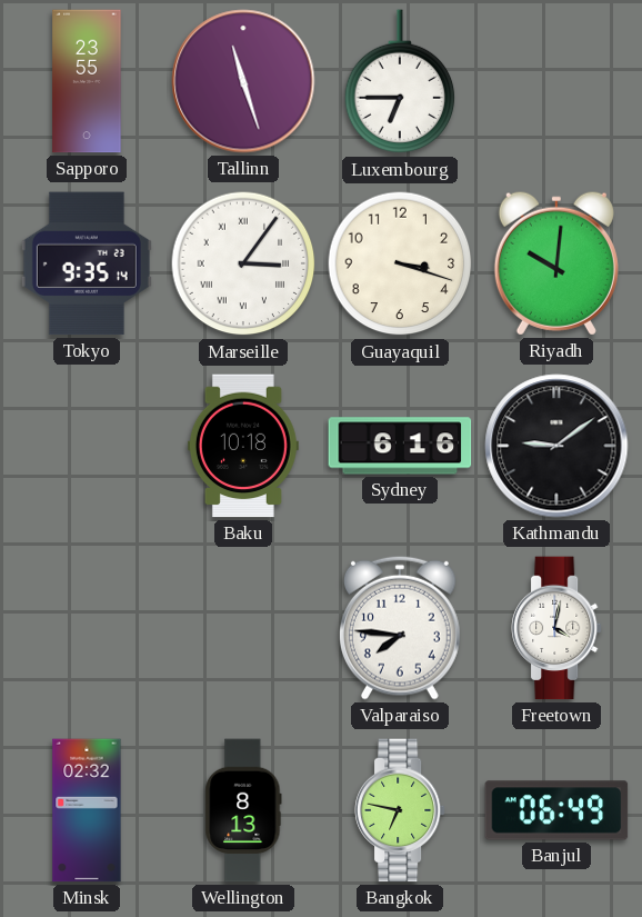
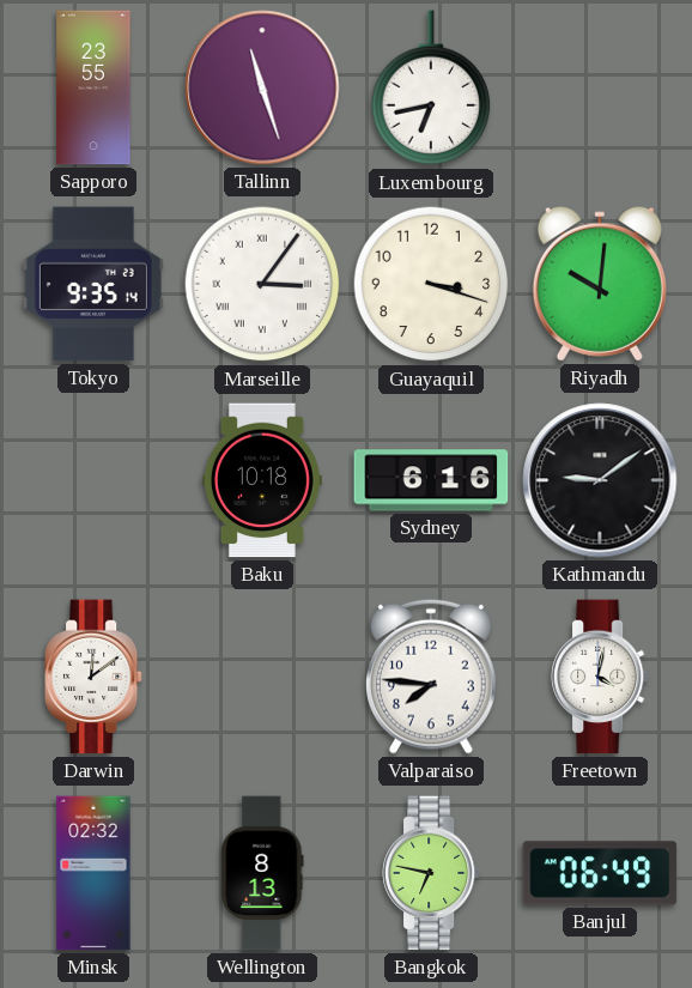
Luxembourg: 6:45 -> 6:43
Darwin: none -> 12:09
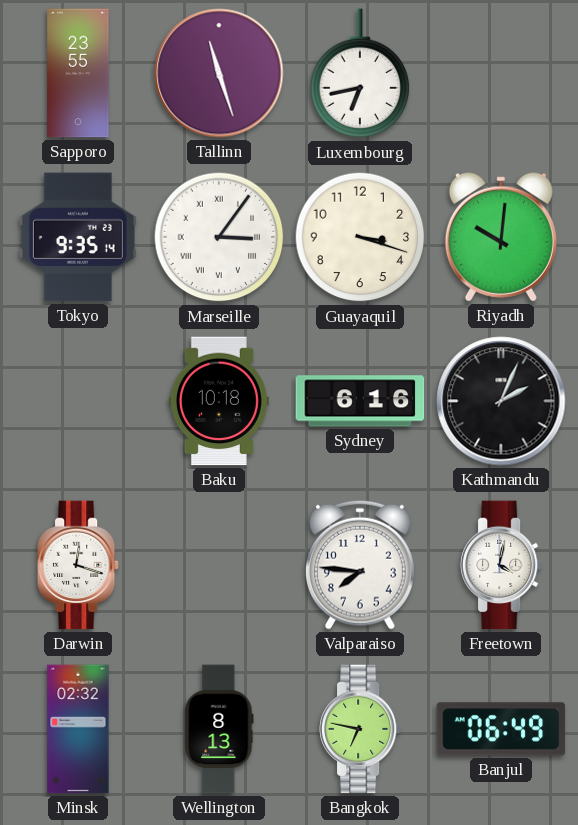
Kathmandu: 9:09 -> 2:04
Darwin: 12:09 -> 12:18
